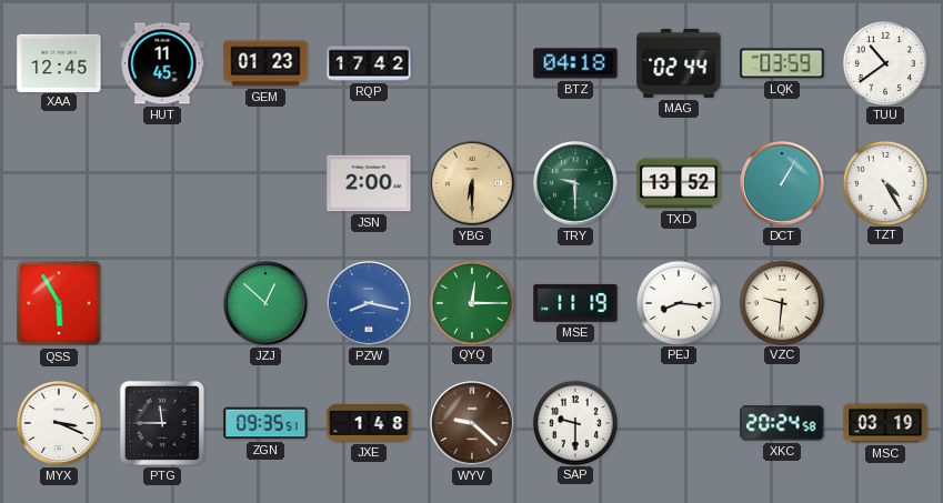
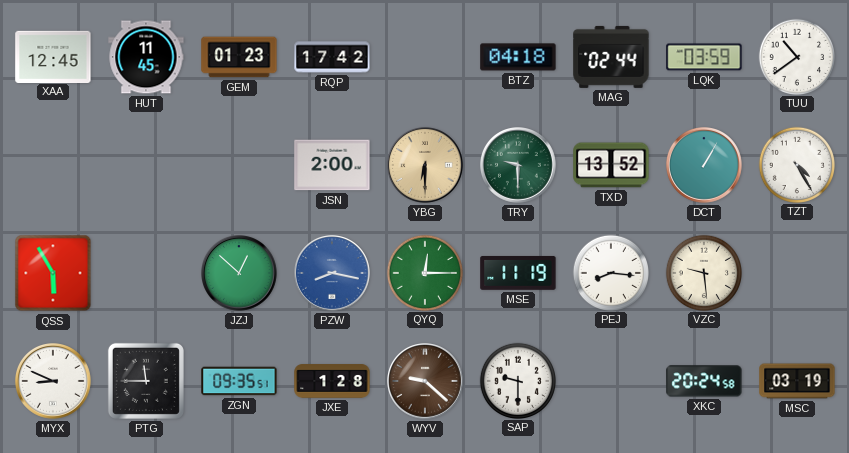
VZC: 9:31 -> 9:29
MYX: 3:19 -> 8:49
JXE: 1:48 -> 1:28
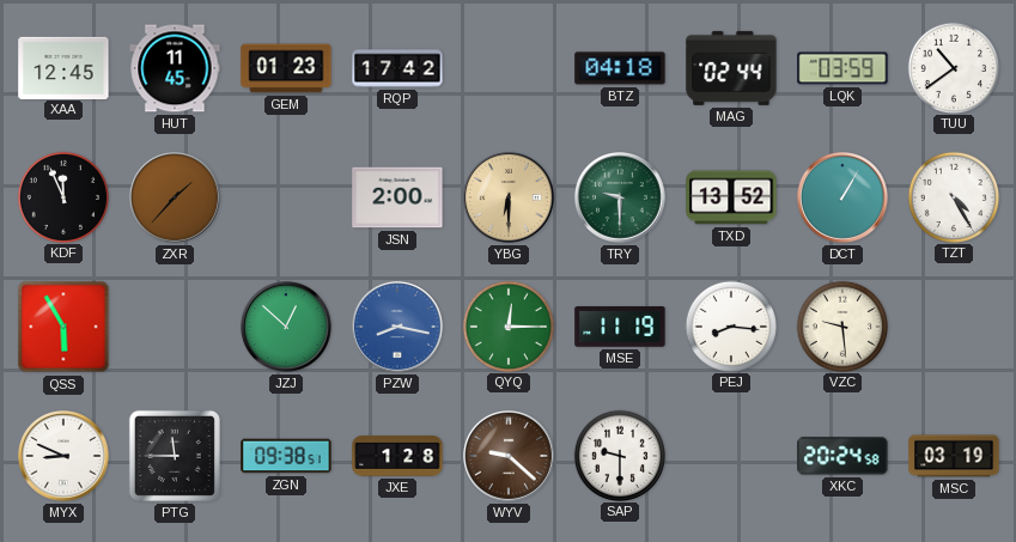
KDF: none -> 11:56
ZXR: none -> 1:37
ZGN: 09:35 -> 09:38
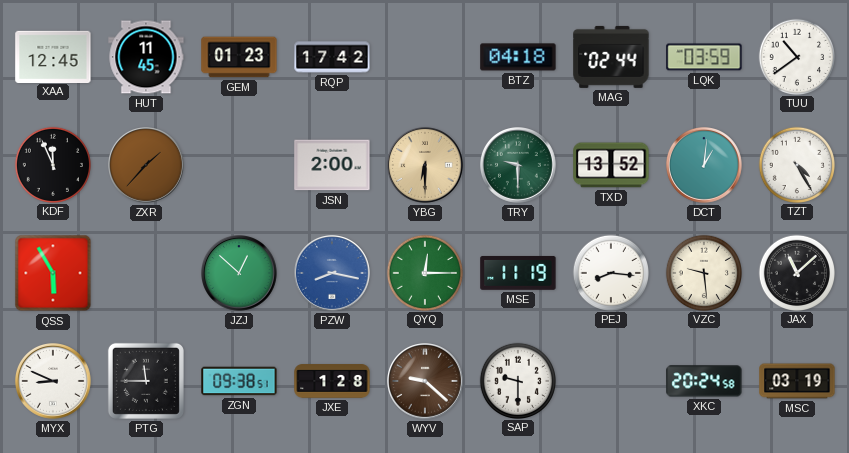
DCT: 1:05 -> 1:01
JAX: none -> 11:08
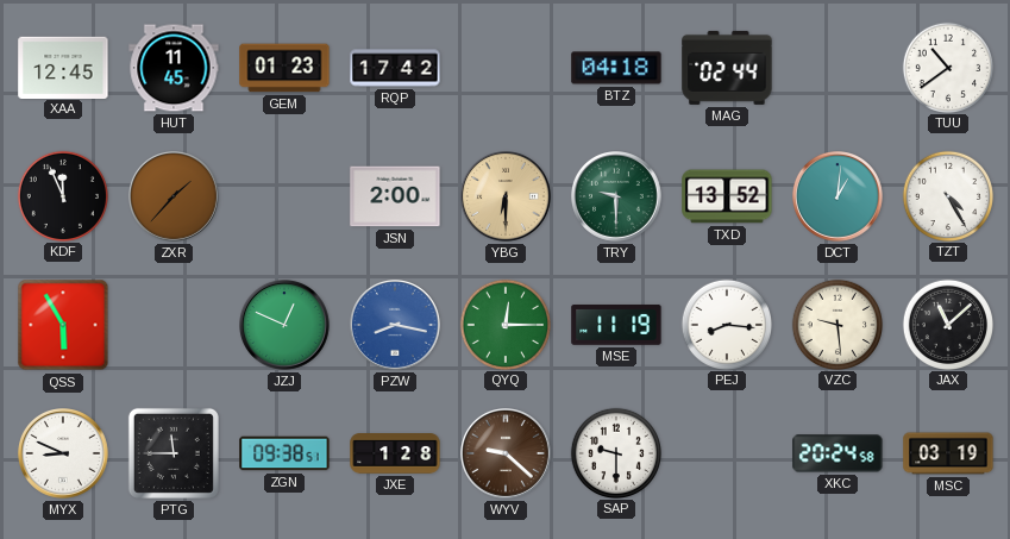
LQK: 03:59 -> none
JZJ: 12:52 -> 12:49
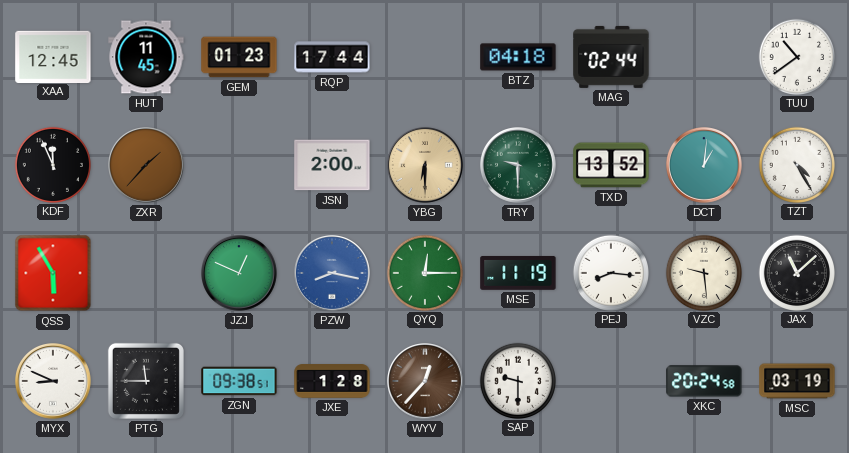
RQP: 17:42 -> 17:44
WYV: 9:22 -> 12:37
